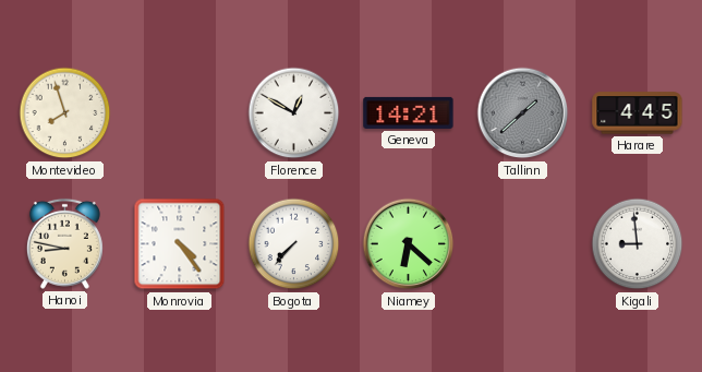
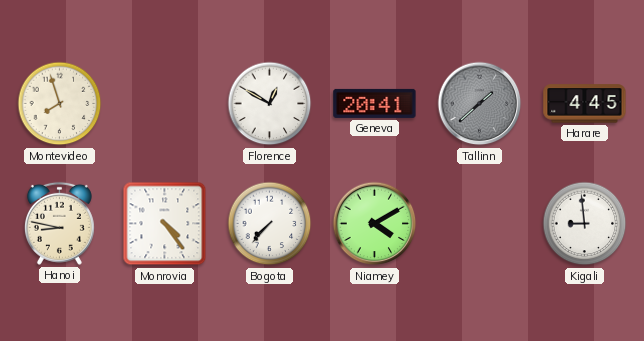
Geneva: 14:21 -> 20:41
Niamey: 6:22 -> 4:10
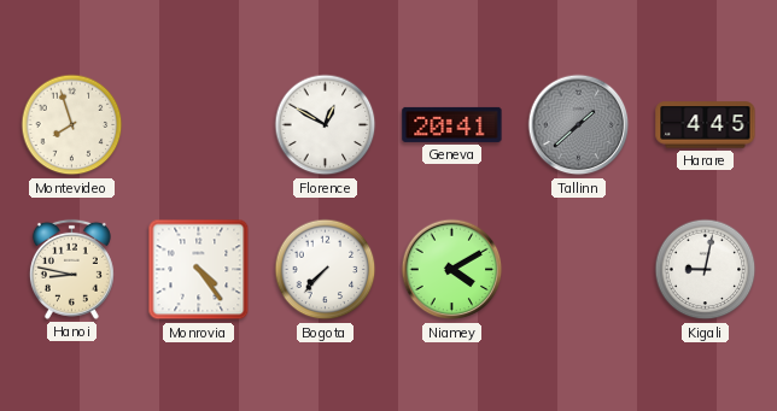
Kigali: 8:59 -> 9:02
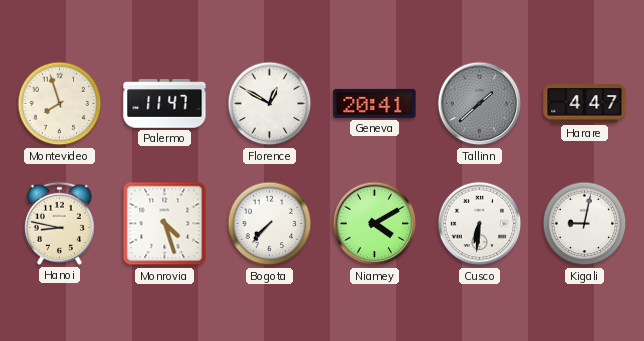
Palermo: none -> 11:47
Harare: 4:45 -> 4:47
Monrovia: 4:24 -> 4:27
Cusco: none -> 6:31
